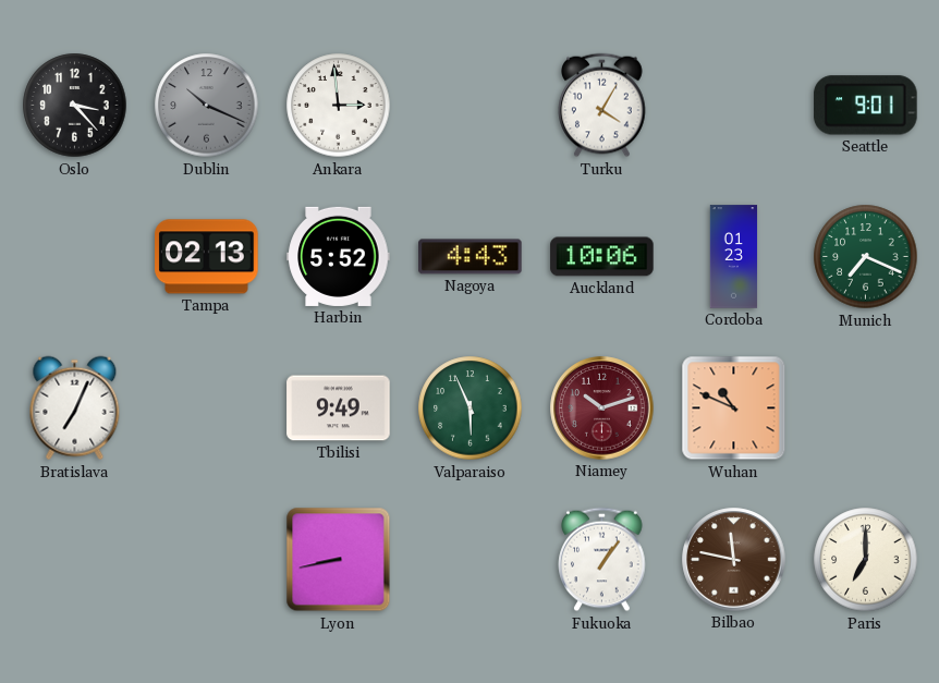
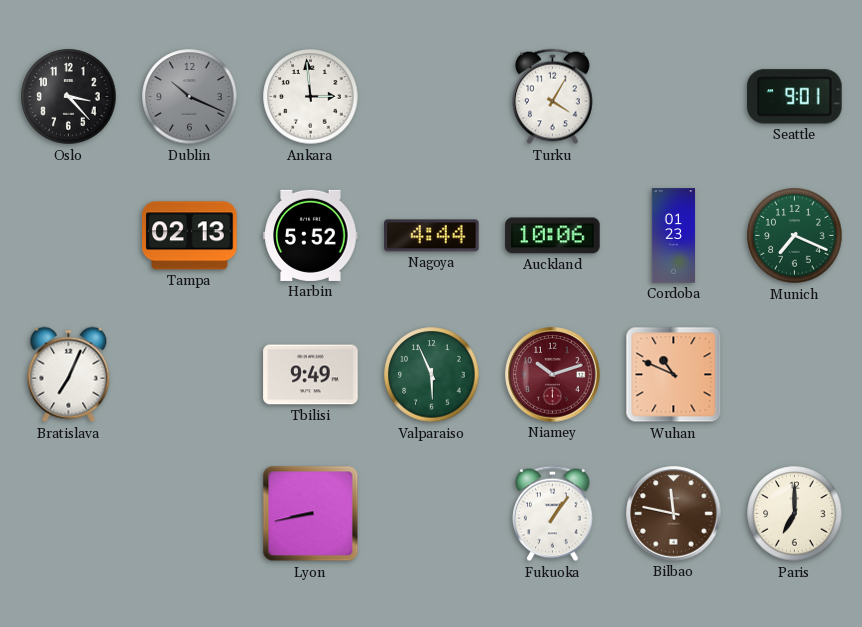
Nagoya: 4:43 -> 4:44
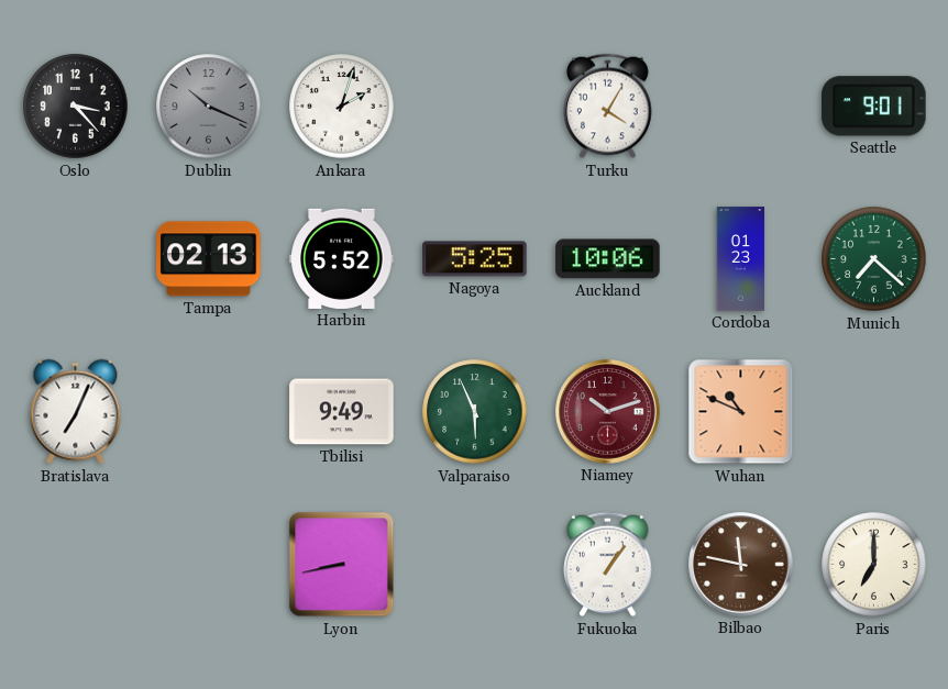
Ankara: 2:59 -> 2:03
Nagoya: 4:44 -> 5:25
Munich: 7:19 -> 7:22
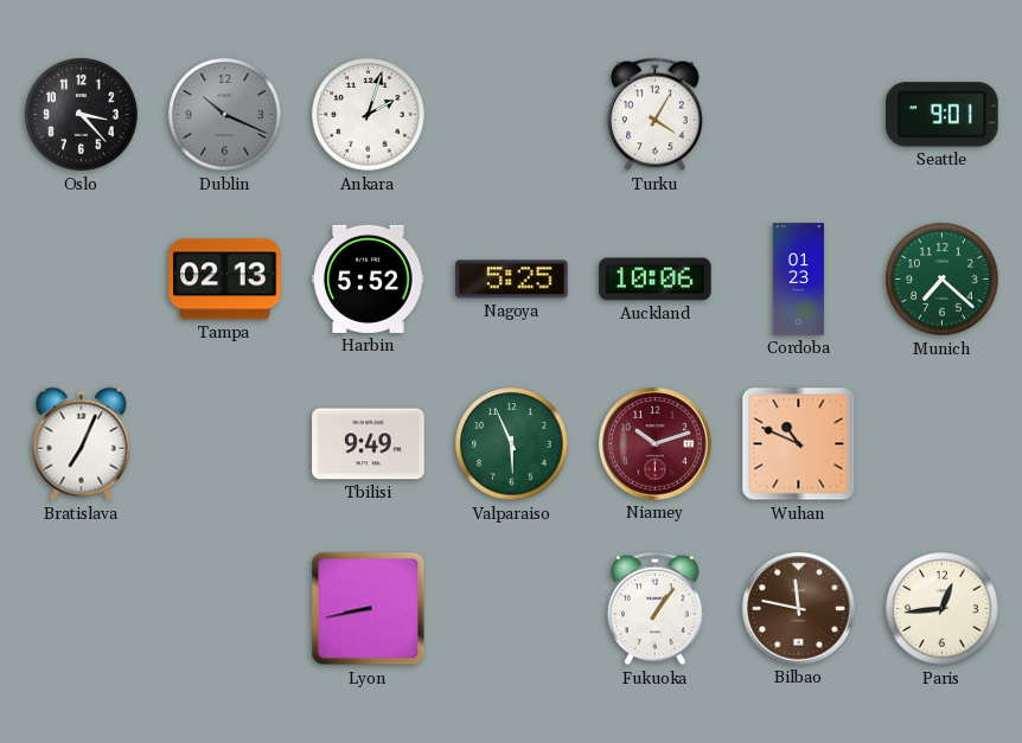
Paris: 7:00 -> 12:44
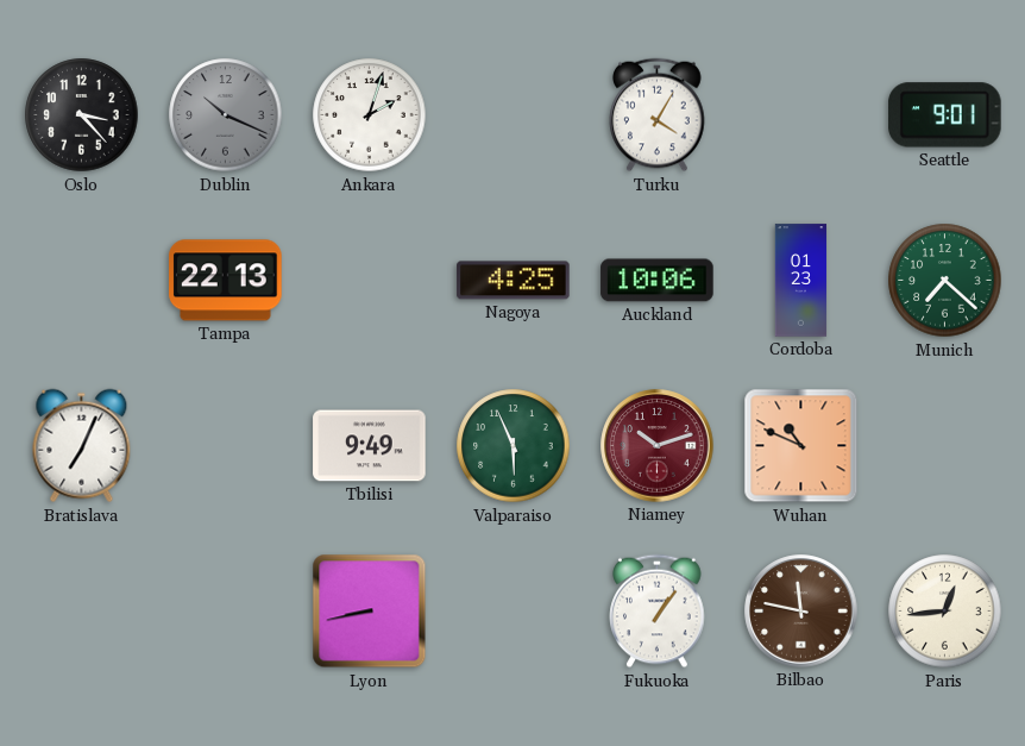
Tampa: 02:13 -> 22:13
Harbin: 5:52 -> none
Nagoya: 5:25 -> 4:25
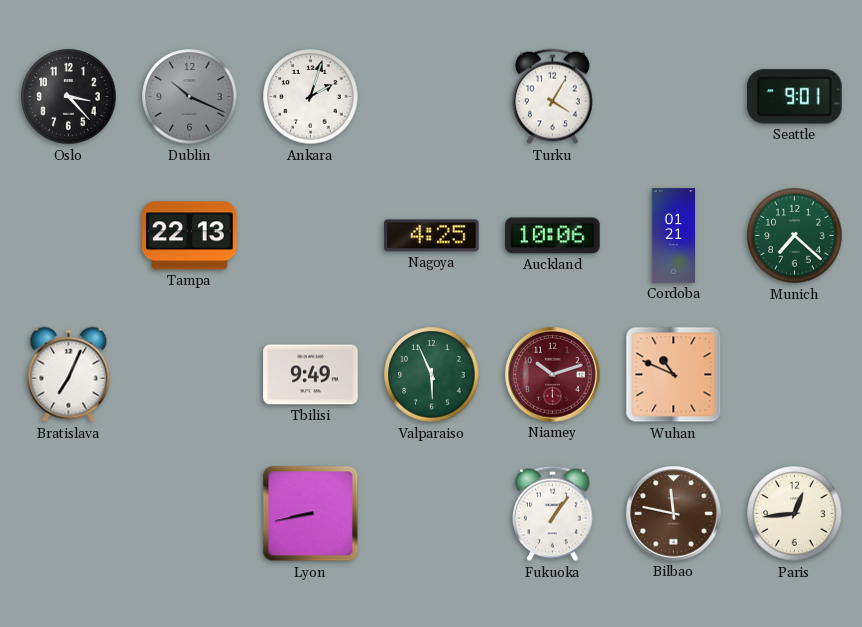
Cordoba: 01:23 -> 01:21
